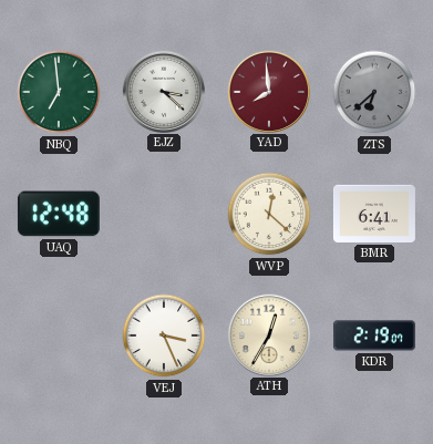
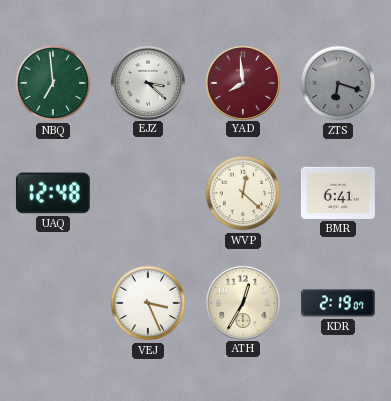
ZTS: 6:38 -> 6:18
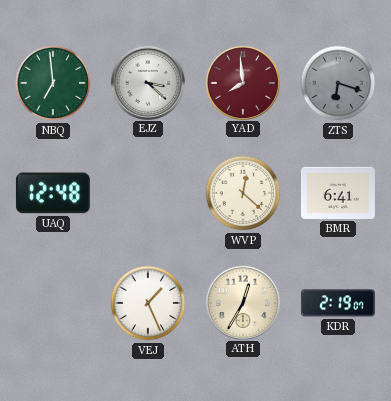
VEJ: 3:26 -> 1:26
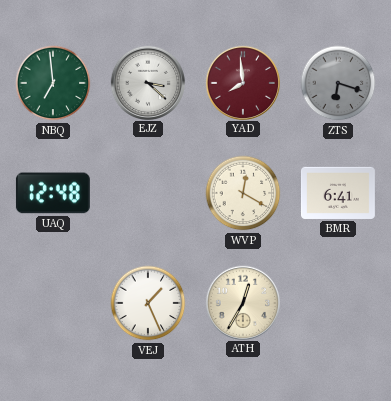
WVP: 12:22 -> 12:20
KDR: 2:19 -> none
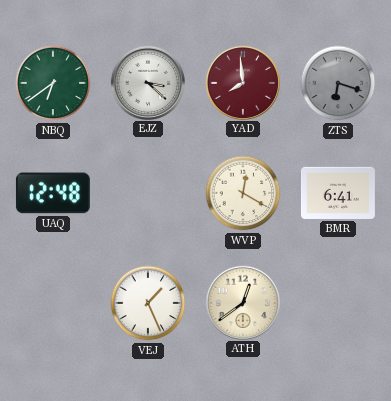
NBQ: 6:59 -> 6:39
ATH: 12:35 -> 12:39
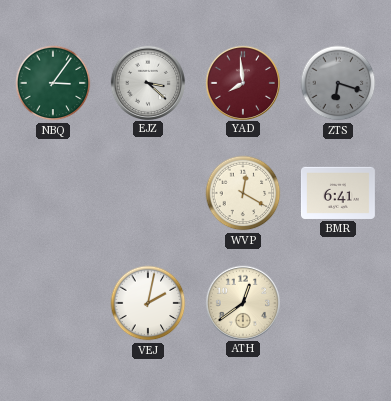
NBQ: 6:39 -> 3:06
UAQ: 12:48 -> none
VEJ: 1:26 -> 2:02
